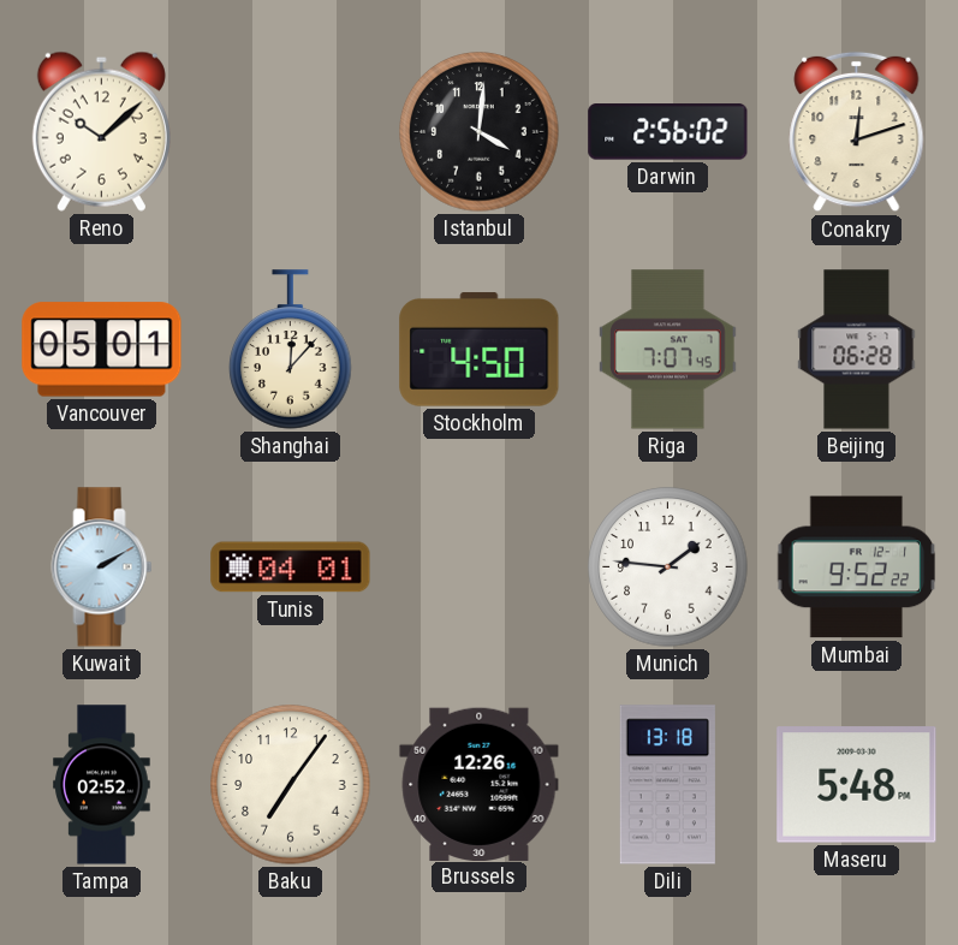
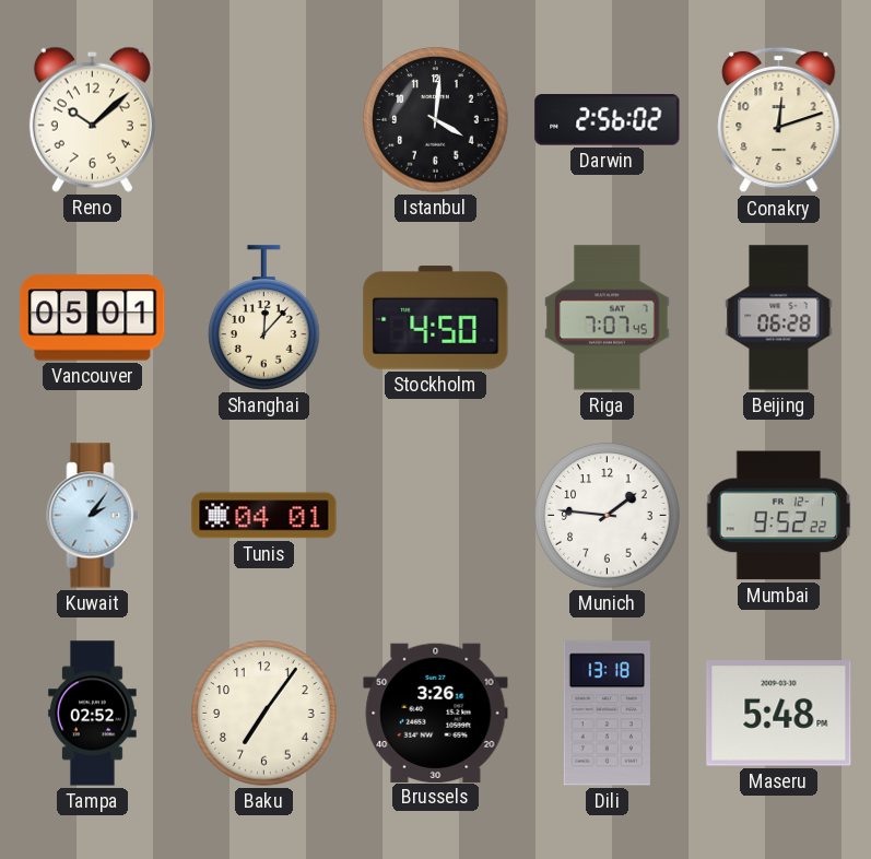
Kuwait: 2:10 -> 2:06
Brussels: 12:26 -> 3:26
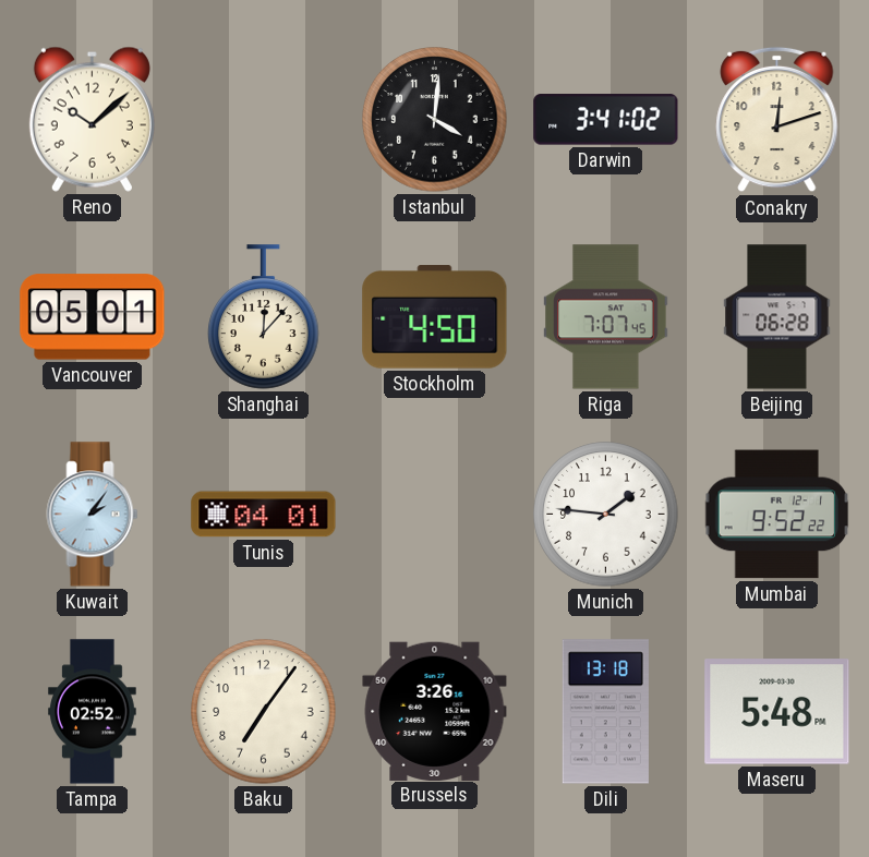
Darwin: 2:56 -> 3:41
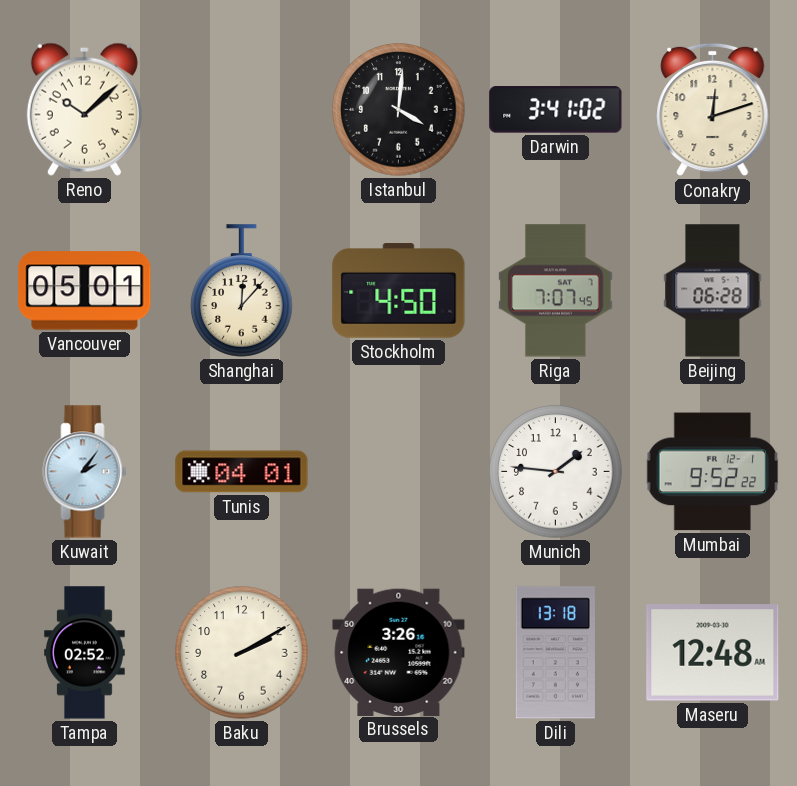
Baku: 7:06 -> 2:10
Maseru: 5:48 -> 12:48
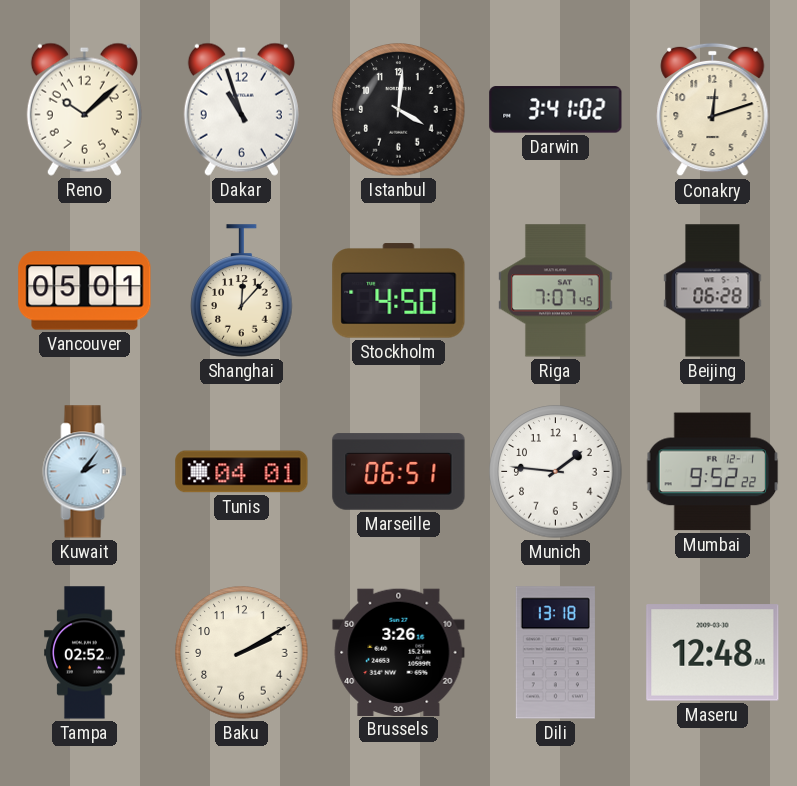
Dakar: none -> 10:57
Marseille: none -> 06:51
